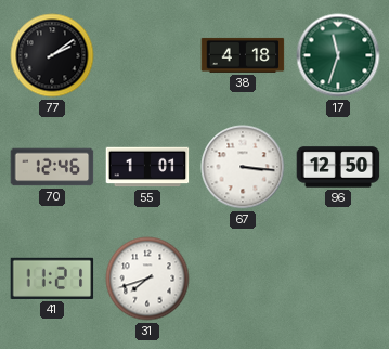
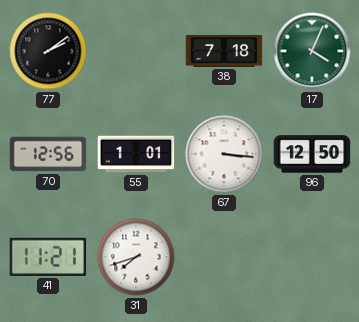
38: 4:18 -> 7:18
17: 11:33 -> 4:04
70: 12:46 -> 12:56
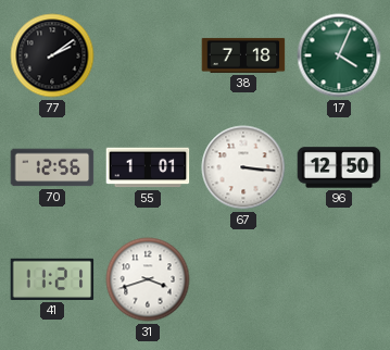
31: 7:42 -> 3:42
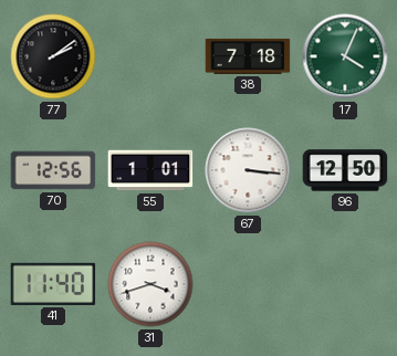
41: 11:21 -> 11:40
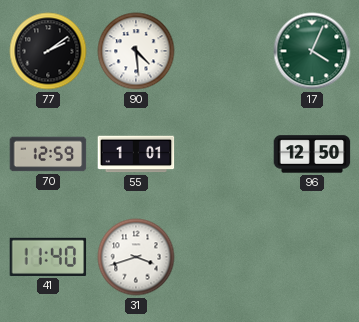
90: none -> 4:29
38: 7:18 -> none
70: 12:56 -> 12:59
67: 3:16 -> none
